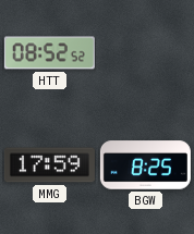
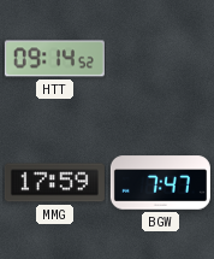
HTT: 08:52 -> 09:14
BGW: 8:25 -> 7:47
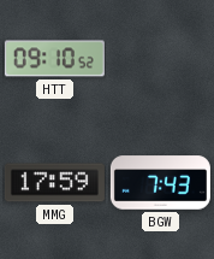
HTT: 09:14 -> 09:10
BGW: 7:47 -> 7:43
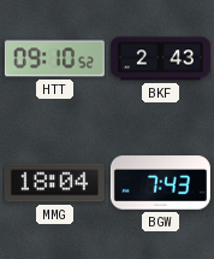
BKF: none -> 2:43
MMG: 17:59 -> 18:04
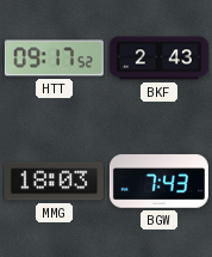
HTT: 09:10 -> 09:17
MMG: 18:04 -> 18:03
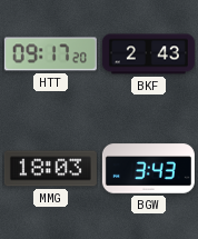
HTT: 09:17:52 -> 09:17:20
BGW: 7:43 -> 3:43
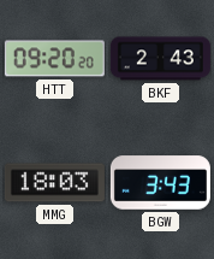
HTT: 09:17 -> 09:20
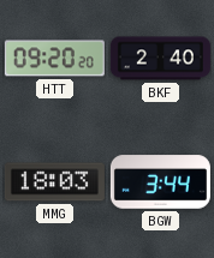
BKF: 2:43 -> 2:40
BGW: 3:43 -> 3:44
